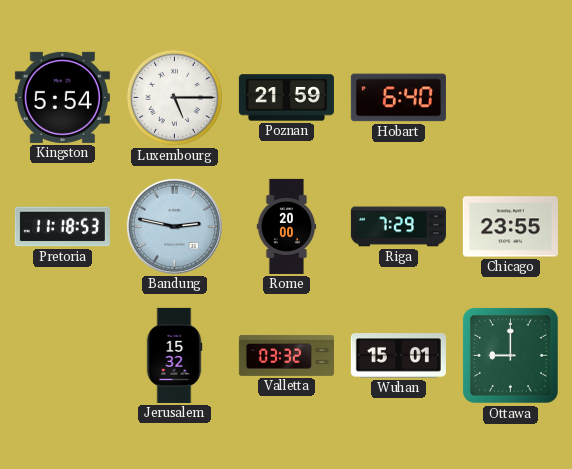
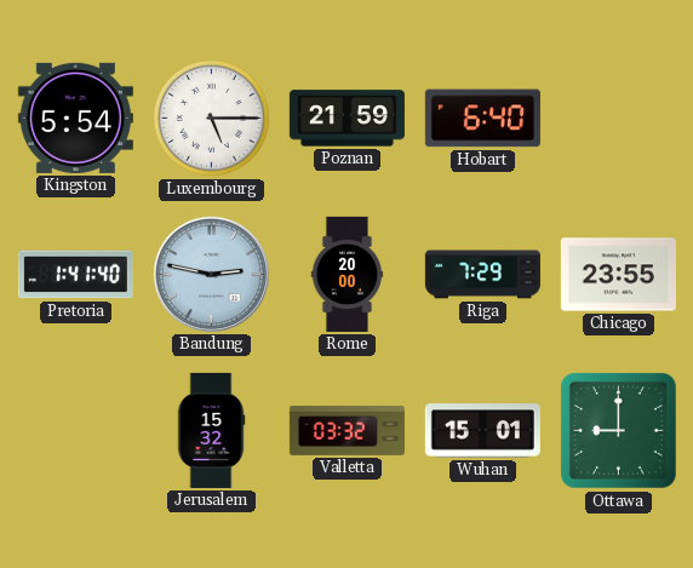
Pretoria: 11:18 -> 1:41
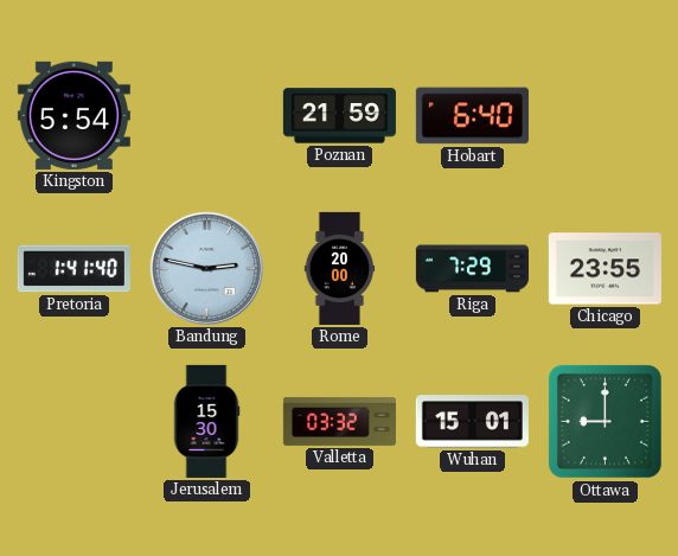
Luxembourg: 5:15 -> none
Jerusalem: 15:32 -> 15:30
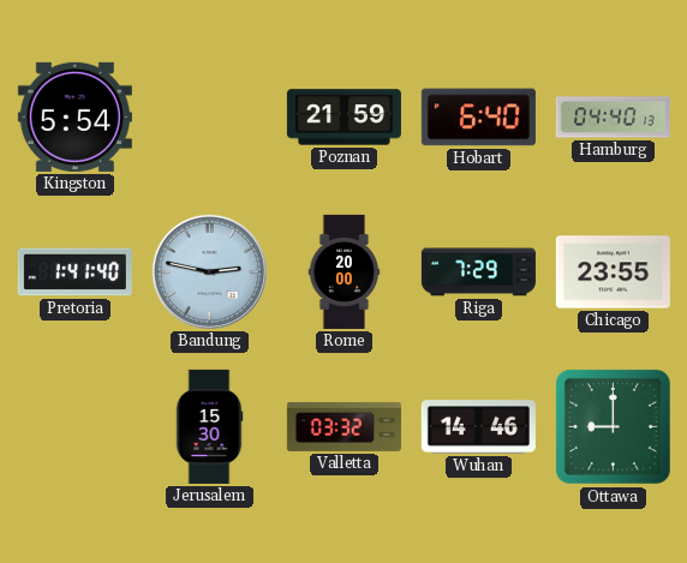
Hamburg: none -> 04:40
Wuhan: 15:01 -> 14:46
